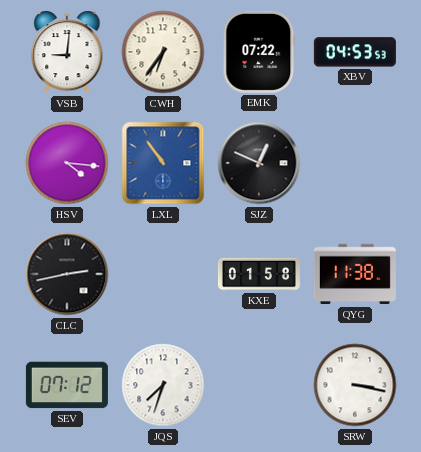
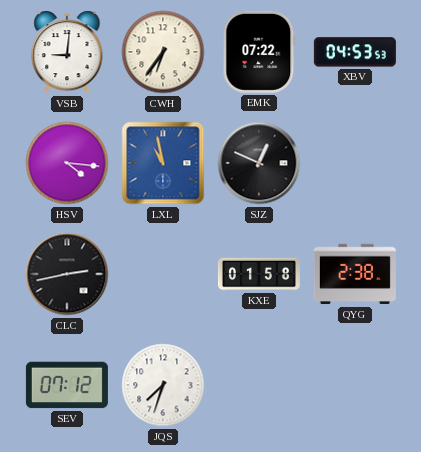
LXL: 10:54 -> 10:58
QYG: 11:38 -> 2:38
SRW: 3:17 -> none
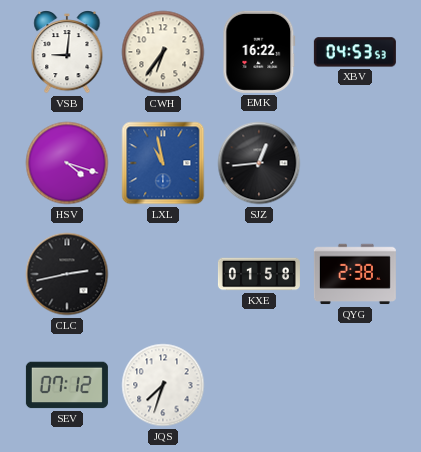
EMK: 07:22 -> 16:22
HSV: 4:16 -> 4:18
SJZ: 12:49 -> 12:44
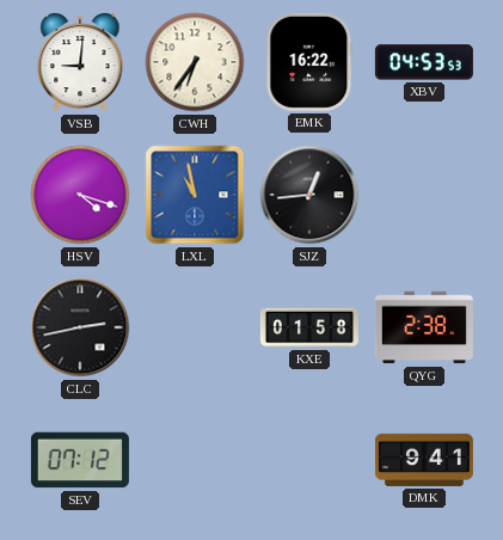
JQS: 7:33 -> none
DMK: none -> 9:41
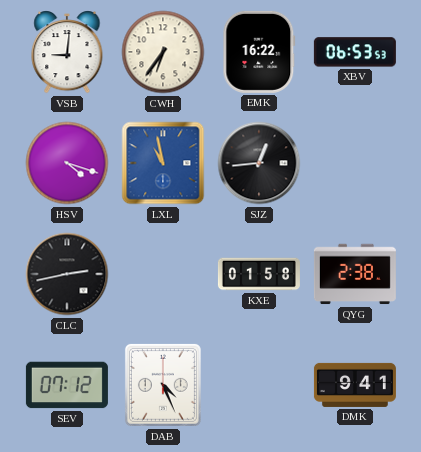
XBV: 04:53 -> 06:53
DAB: none -> 4:26
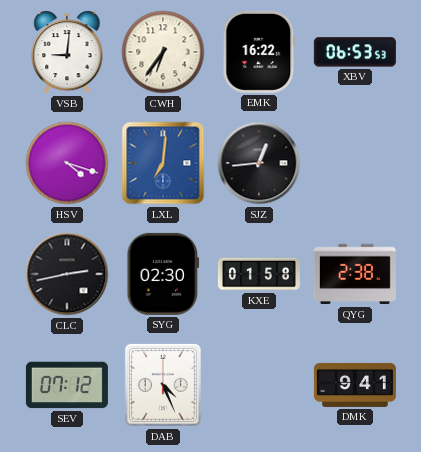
LXL: 10:58 -> 7:01
SYG: none -> 02:30
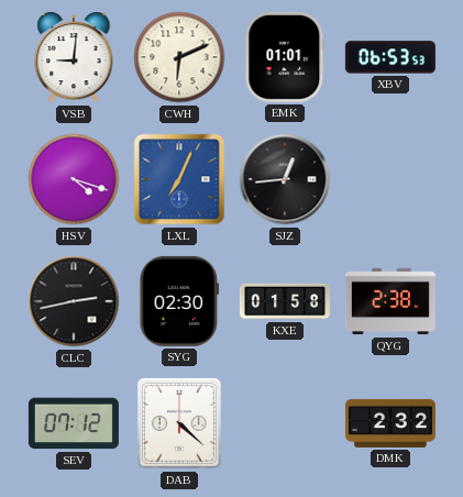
CWH: 6:36 -> 6:11
EMK: 16:22 -> 01:01
LXL: 7:01 -> 7:04
DAB: 4:26 -> 4:22
DMK: 9:41 -> 2:32
